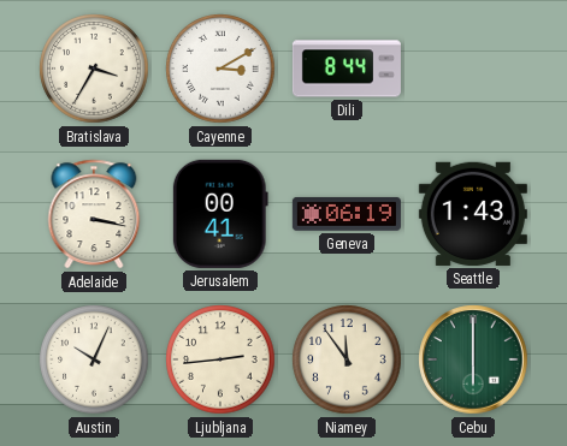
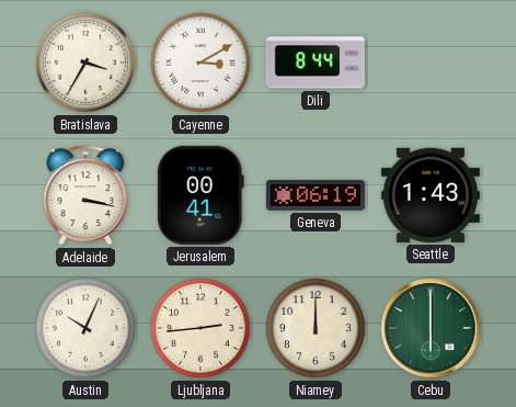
Niamey: 11:54 -> 12:00
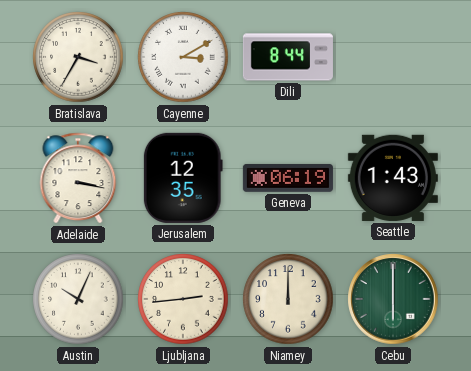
Jerusalem: 00:41 -> 12:35
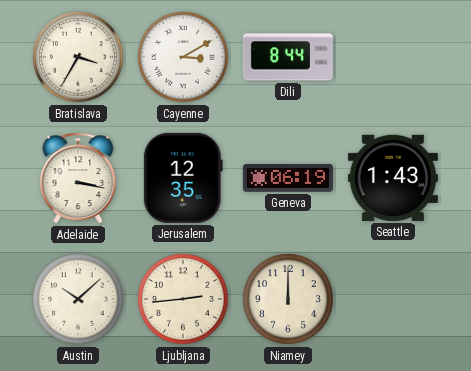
Austin: 10:04 -> 10:08
Cebu: 6:00 -> none
